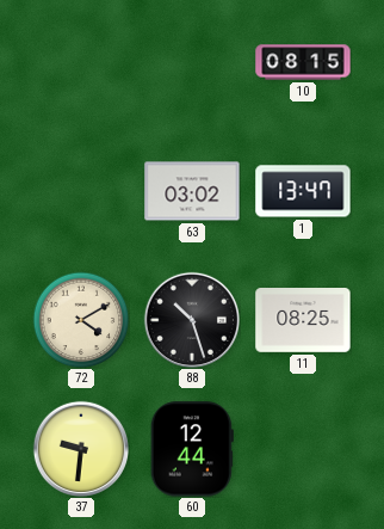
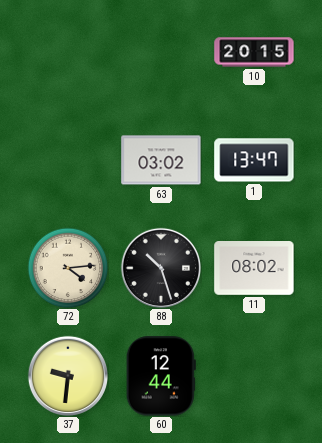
10: 08:15 -> 20:15
72: 4:10 -> 4:14
11: 08:25 -> 08:02
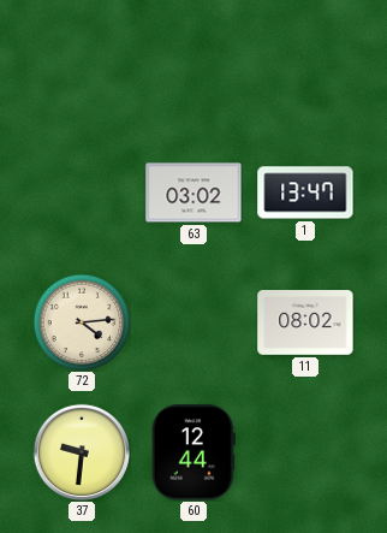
10: 20:15 -> none
88: 10:27 -> none
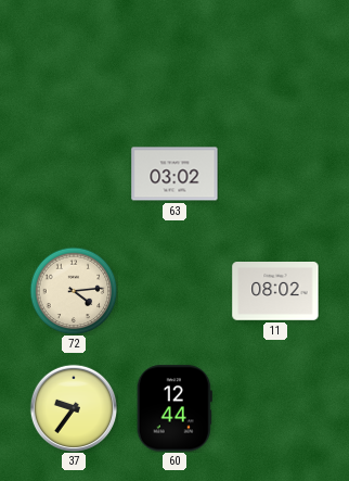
1: 13:47 -> none
37: 9:31 -> 9:36
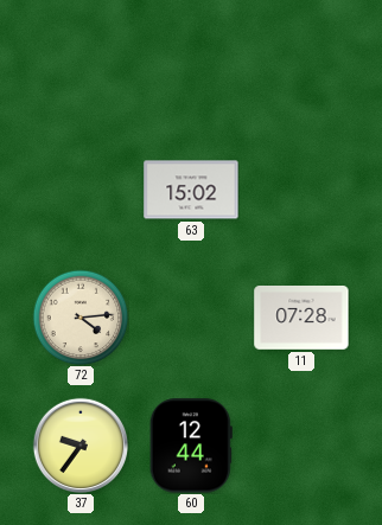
63: 03:02 -> 15:02
11: 08:02 -> 07:28
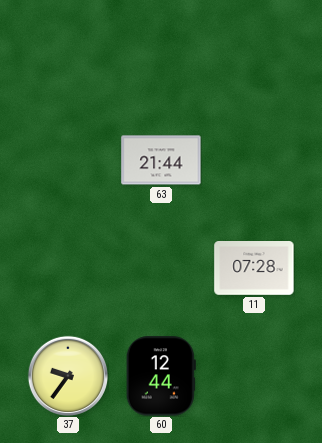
63: 15:02 -> 21:44
72: 4:14 -> none
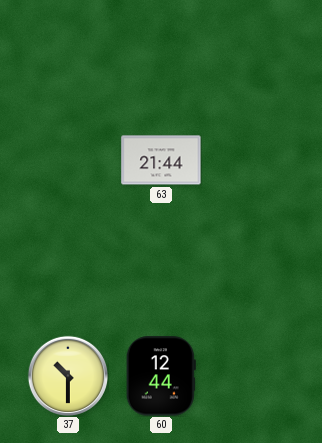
11: 07:28 -> none
37: 9:36 -> 10:30
